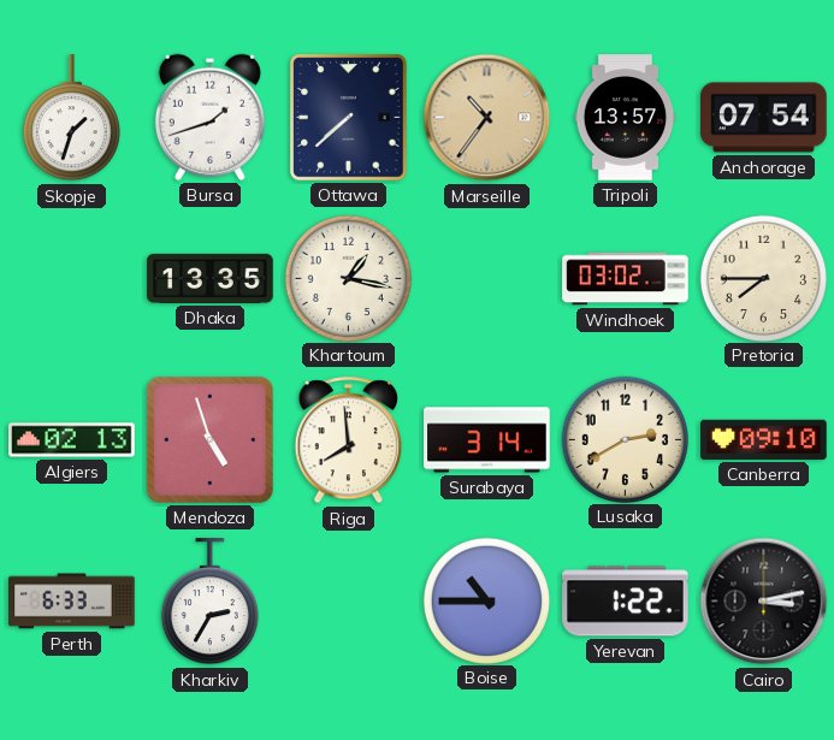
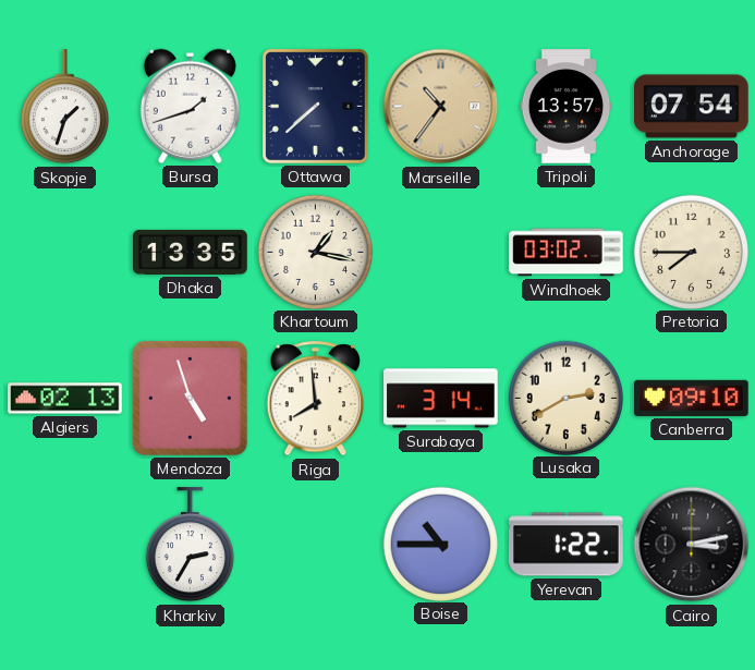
Perth: 6:33 -> none
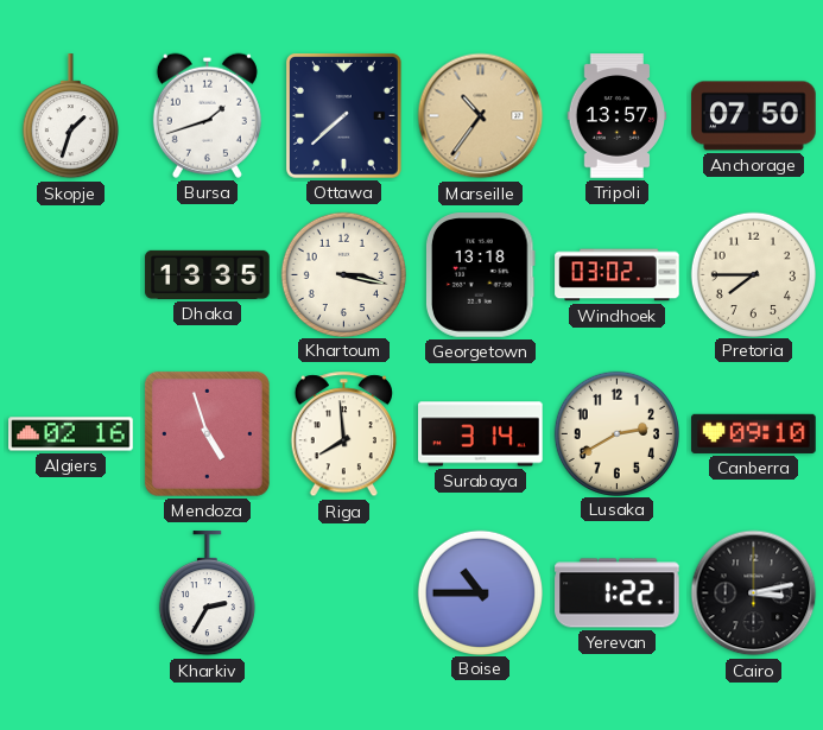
Anchorage: 07:54 -> 07:50
Khartoum: 1:17 -> 3:17
Georgetown: none -> 13:18
Algiers: 02:13 -> 02:16
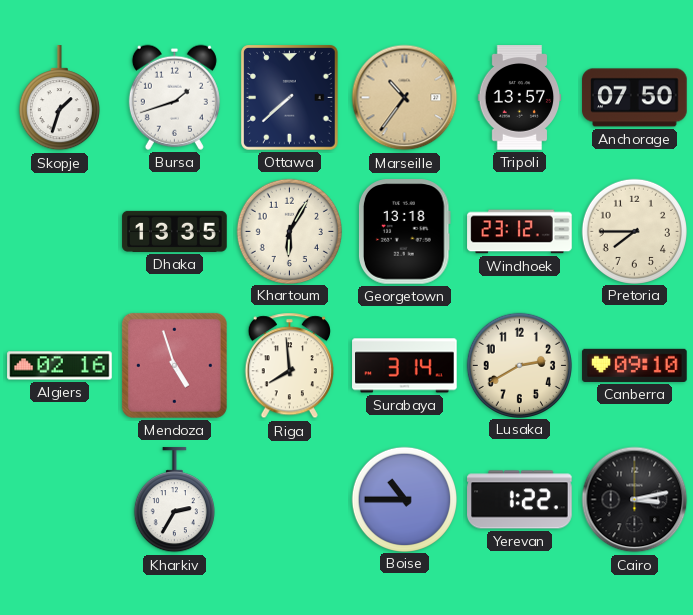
Khartoum: 3:17 -> 6:05
Windhoek: 03:02 -> 23:12
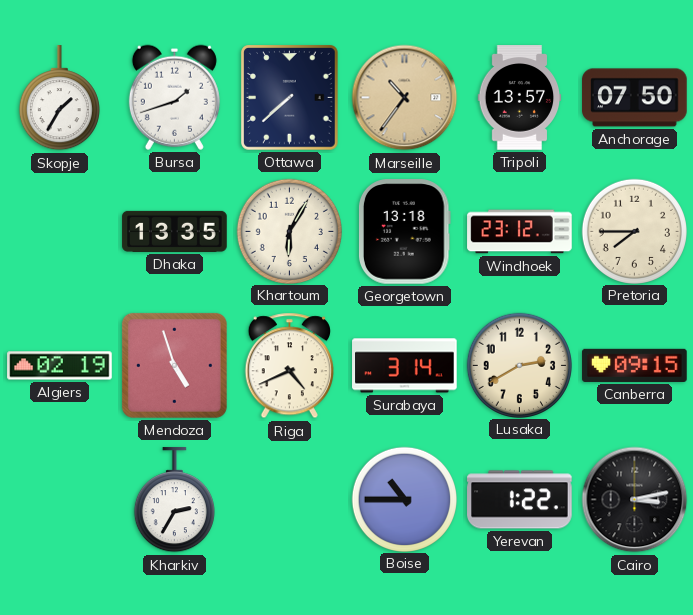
Skopje: 1:33 -> 1:35
Algiers: 02:16 -> 02:19
Riga: 7:59 -> 4:41
Canberra: 09:10 -> 09:15
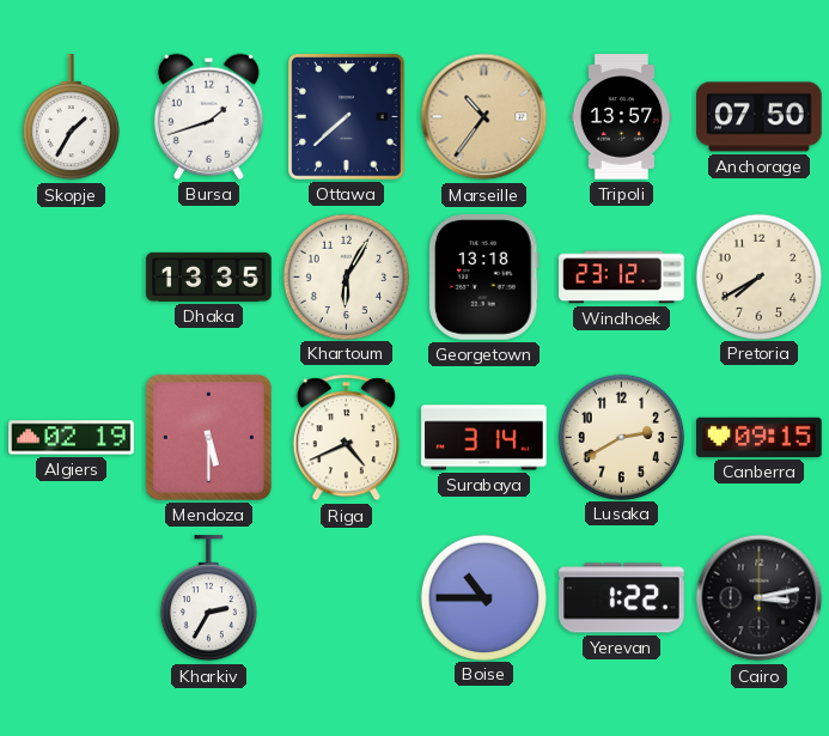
Pretoria: 7:45 -> 7:40
Mendoza: 4:57 -> 5:30
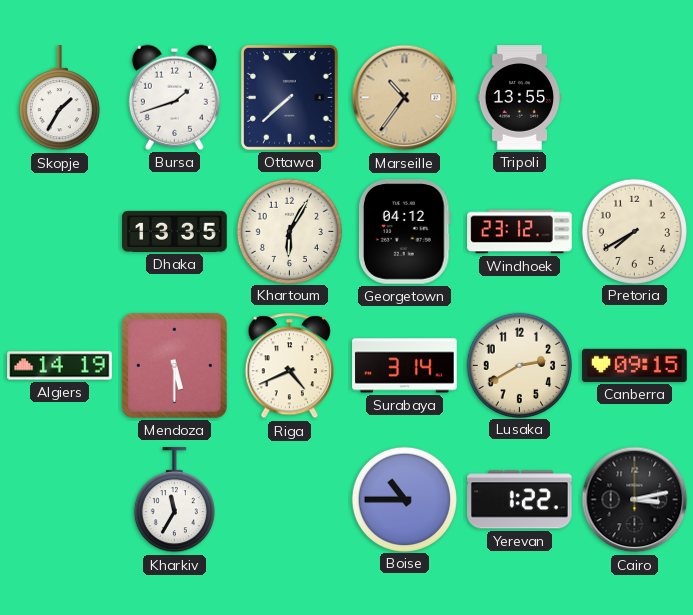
Tripoli: 13:57 -> 13:55
Anchorage: 07:50 -> none
Georgetown: 13:18 -> 04:12
Algiers: 02:19 -> 14:19
Kharkiv: 2:35 -> 11:35
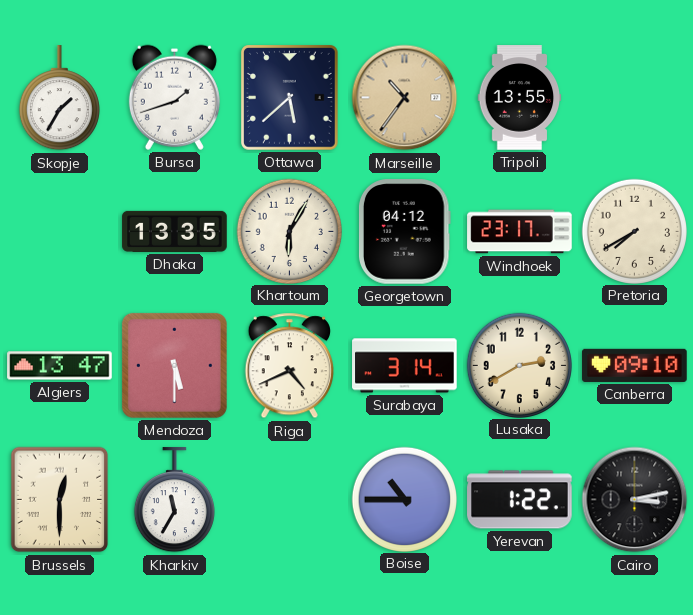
Ottawa: 7:38 -> 5:38
Windhoek: 23:12 -> 23:17
Algiers: 14:19 -> 13:47
Canberra: 09:15 -> 09:10
Brussels: none -> 12:30
